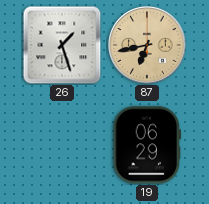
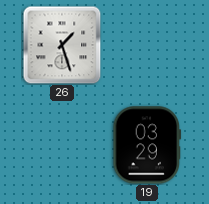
87: 6:43 -> none
19: 06:29 -> 03:29
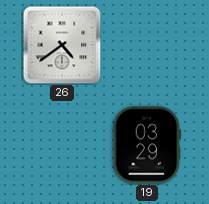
26: 1:27 -> 4:39
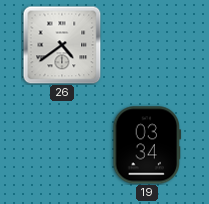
19: 03:29 -> 03:34
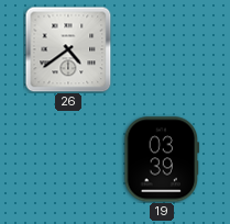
19: 03:34 -> 03:39
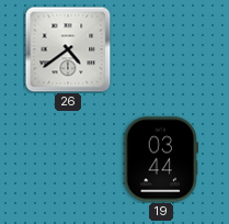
19: 03:39 -> 03:44
